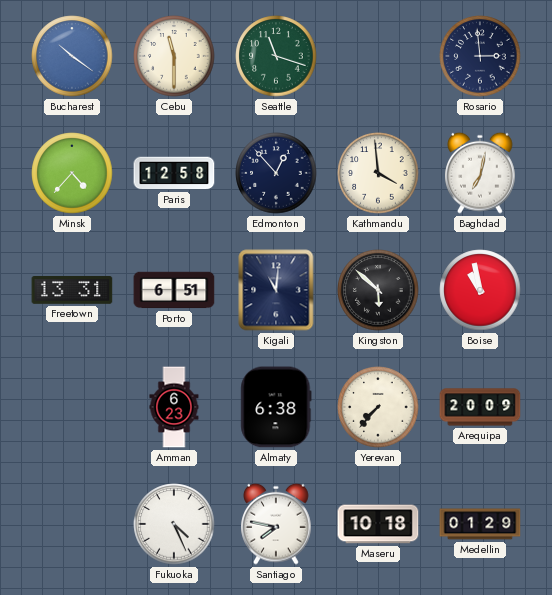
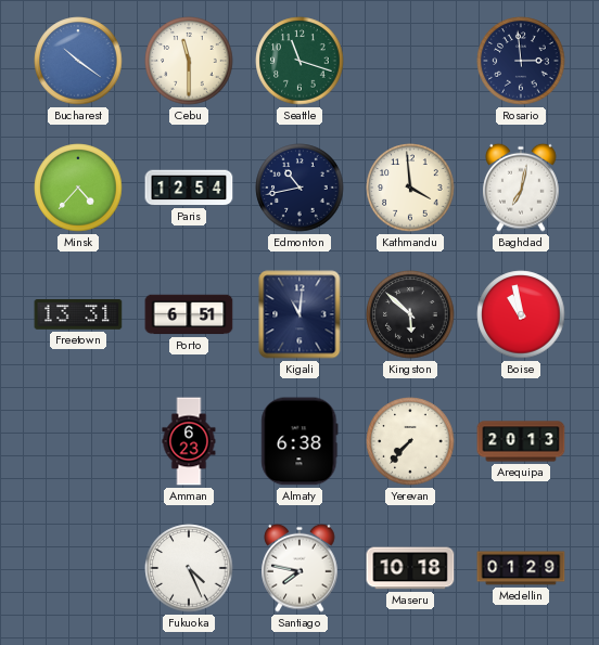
Paris: 12:58 -> 12:54
Edmonton: 12:53 -> 10:43
Arequipa: 20:09 -> 20:13
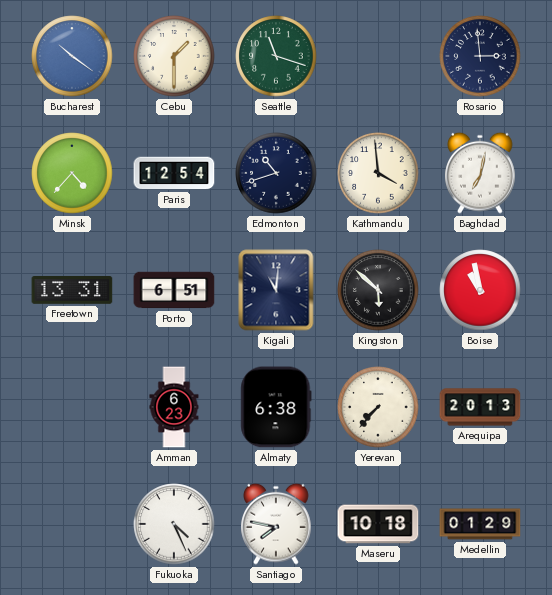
Cebu: 11:30 -> 1:30
Edmonton: 10:43 -> 10:42
